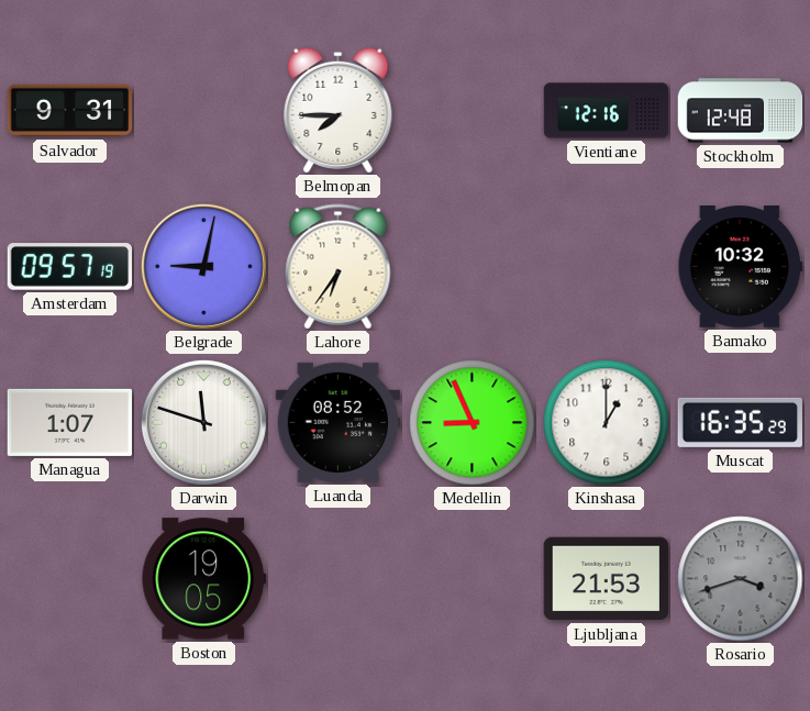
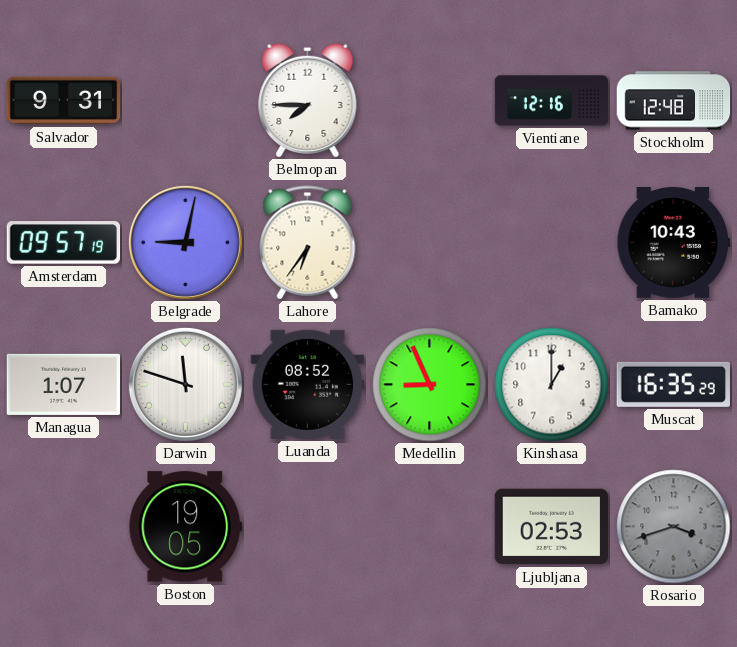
Bamako: 10:32 -> 10:43
Ljubljana: 21:53 -> 02:53
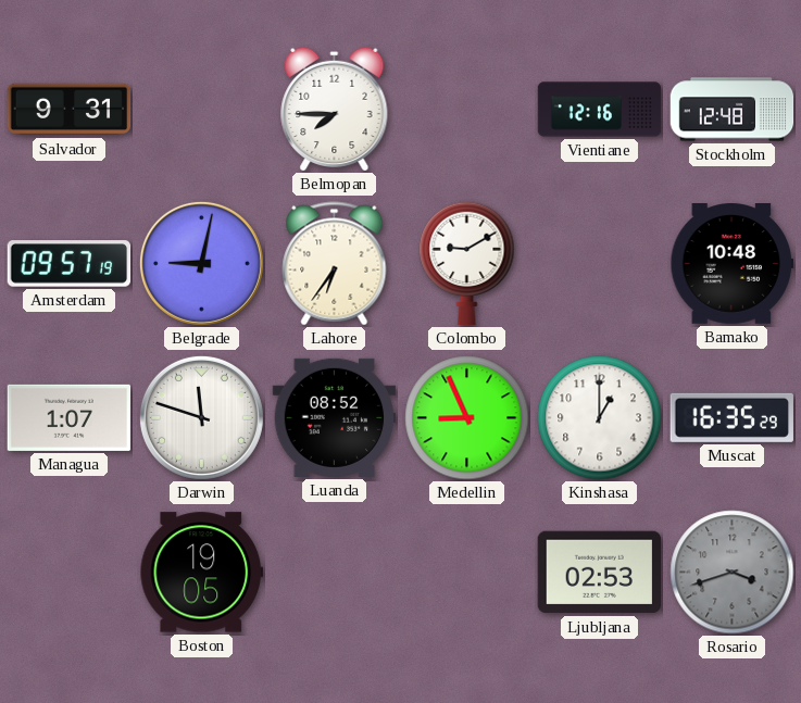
Colombo: none -> 9:10
Bamako: 10:43 -> 10:48
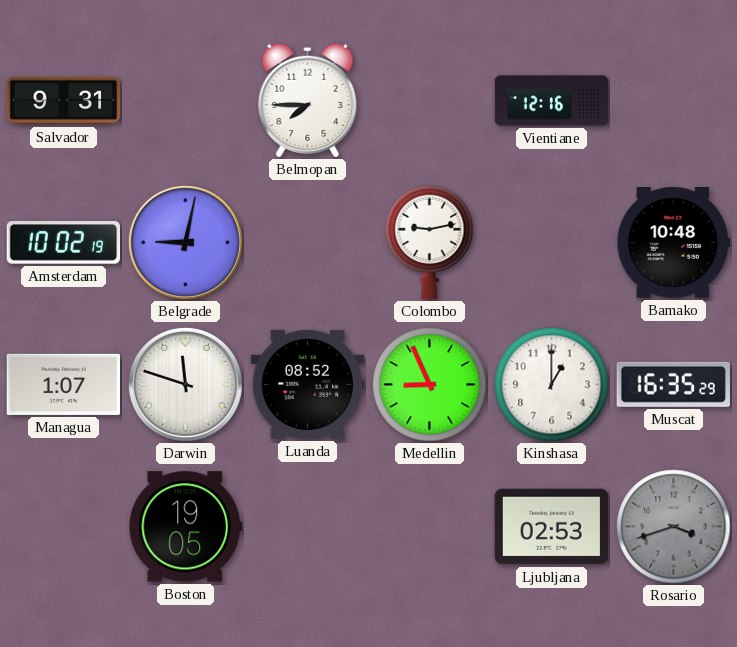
Stockholm: 12:48 -> none
Amsterdam: 09:57 -> 10:02
Lahore: 6:36 -> none
Colombo: 9:10 -> 9:13
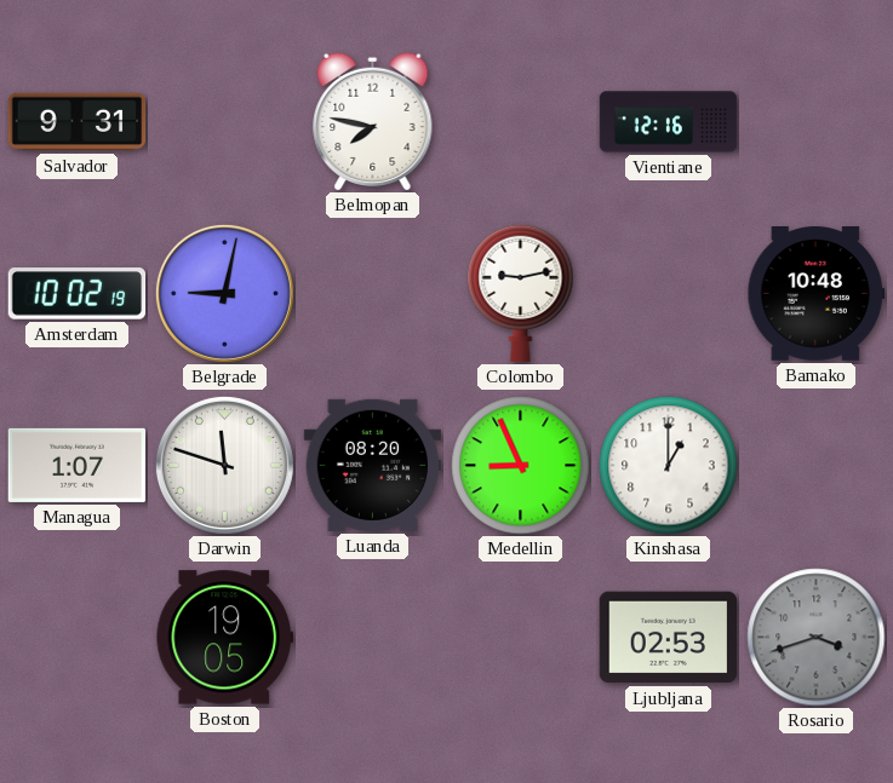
Belmopan: 7:45 -> 7:47
Luanda: 08:52 -> 08:20
Muscat: 16:35 -> none
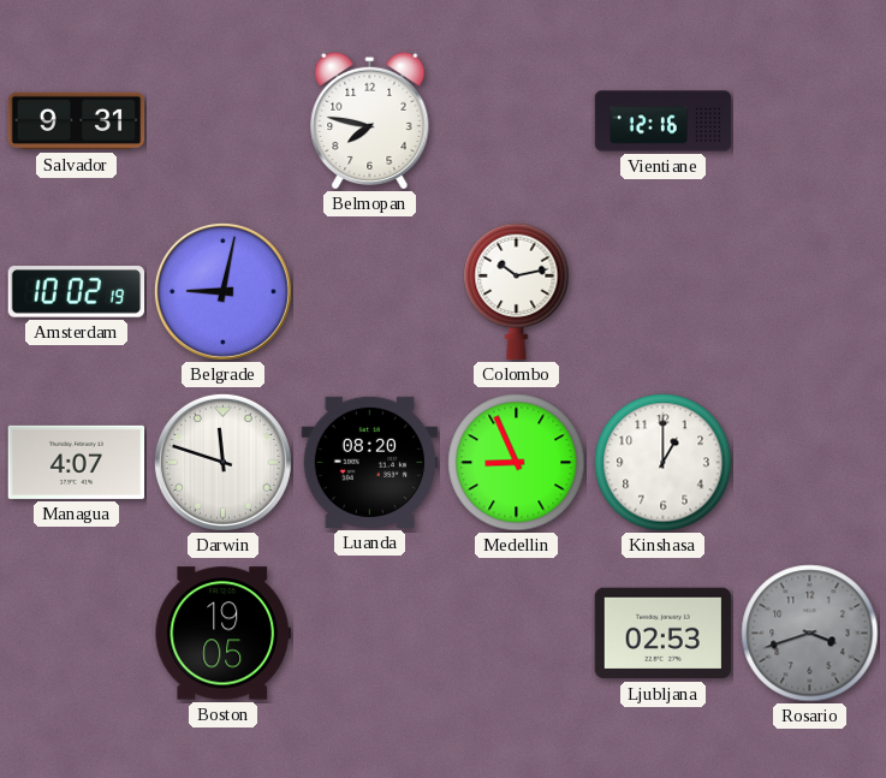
Colombo: 9:13 -> 10:13
Bamako: 10:48 -> none
Managua: 1:07 -> 4:07
